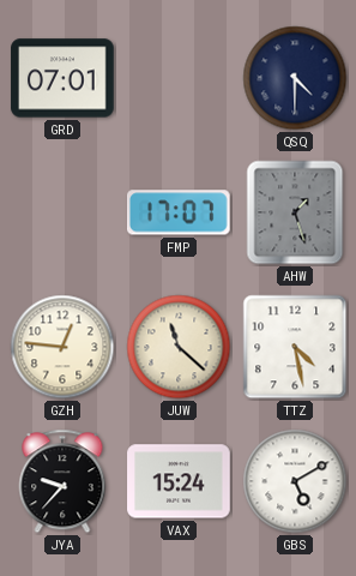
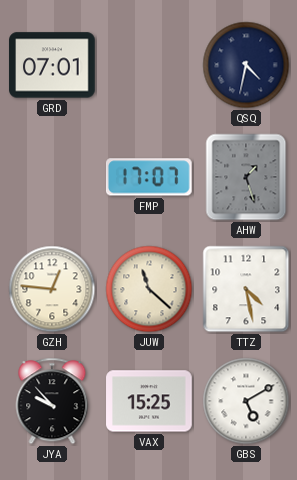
QSQ: 4:30 -> 4:32
JYA: 9:37 -> 9:53
VAX: 15:24 -> 15:25
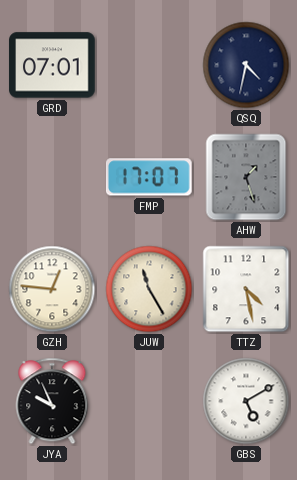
JUW: 11:22 -> 11:25
JYA: 9:53 -> 9:56
VAX: 15:25 -> none
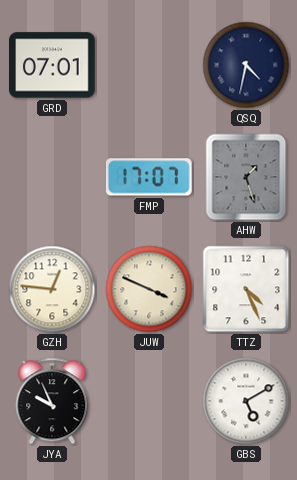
JUW: 11:25 -> 3:49
TTZ: 4:28 -> 4:26
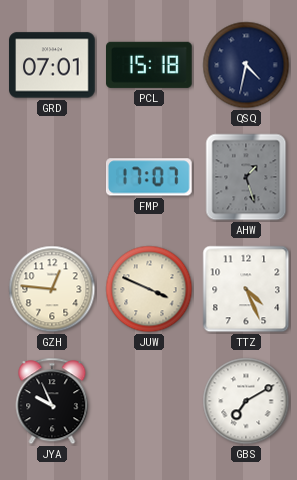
PCL: none -> 15:18
GBS: 5:10 -> 7:10
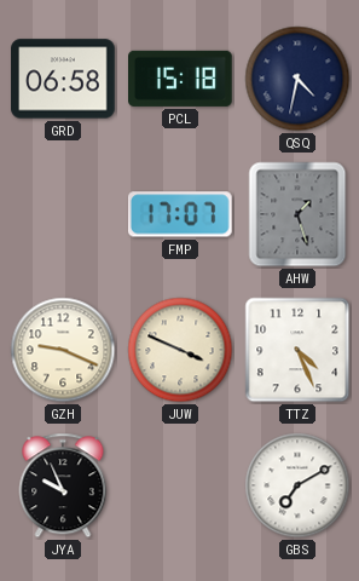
GRD: 07:01 -> 06:58
GZH: 12:46 -> 9:19
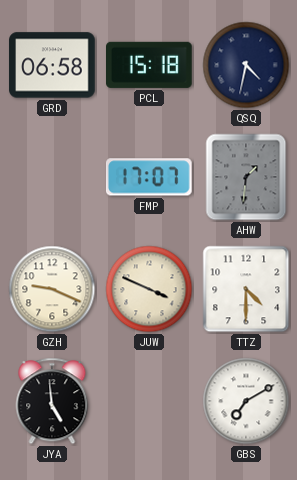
AHW: 1:27 -> 1:31
TTZ: 4:26 -> 4:30
JYA: 9:56 -> 4:59
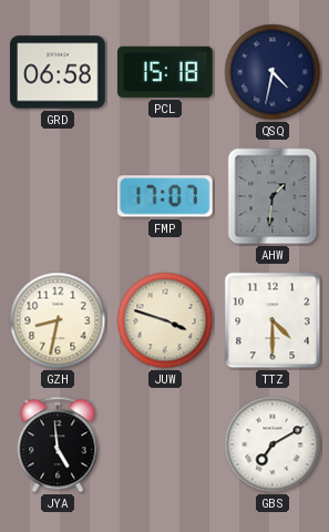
GZH: 9:19 -> 8:32
JUW: 3:49 -> 3:48
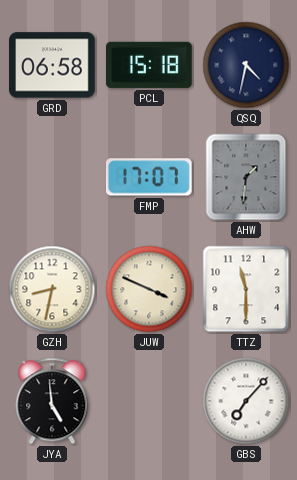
JUW: 3:48 -> 3:49
TTZ: 4:30 -> 11:30
GBS: 7:10 -> 7:07
